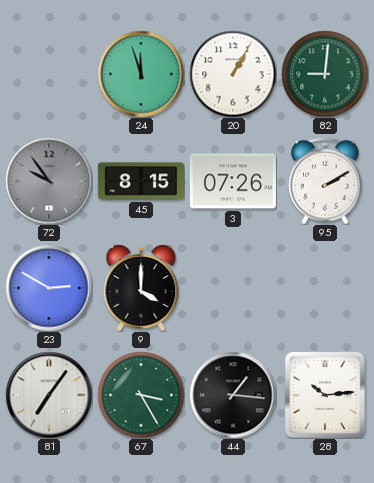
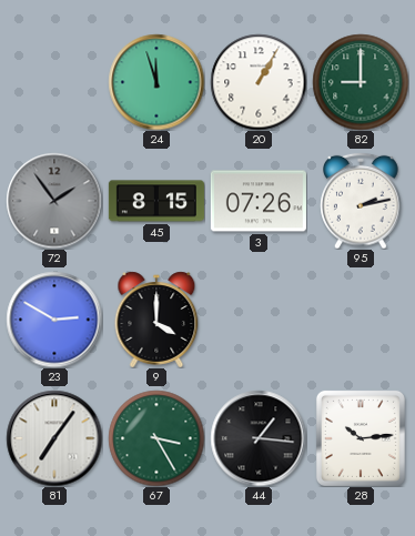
82: 9:01 -> 9:00
72: 9:54 -> 1:54
95: 2:10 -> 2:13
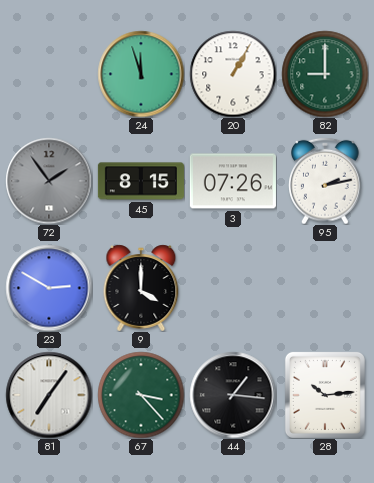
67: 3:25 -> 3:23
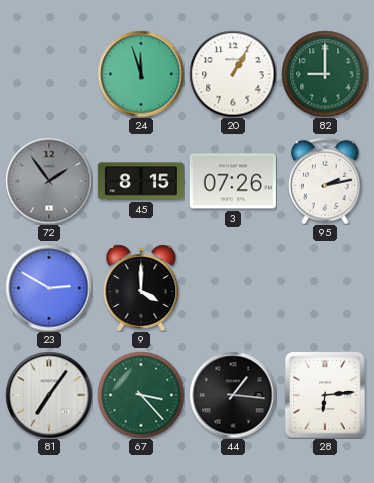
28: 10:14 -> 6:14
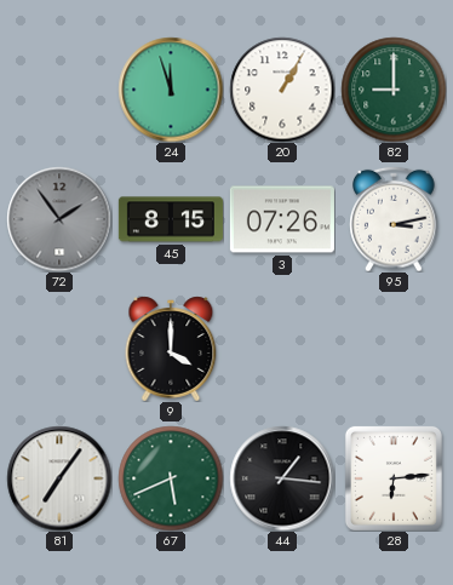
95: 2:13 -> 3:13
23: 2:50 -> none
67: 3:23 -> 5:41
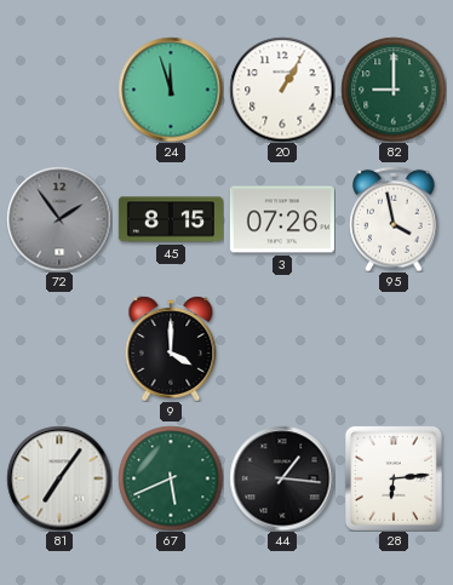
95: 3:13 -> 3:58
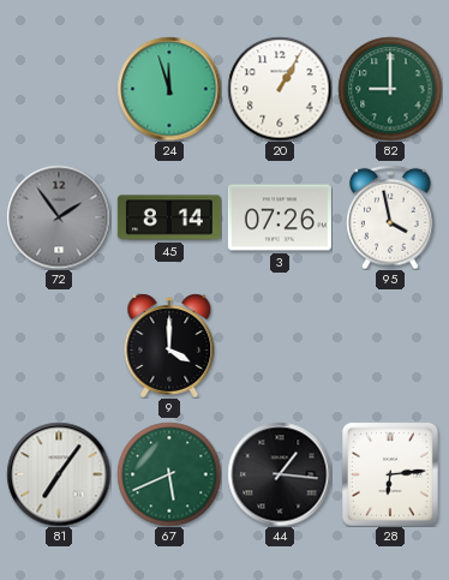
45: 8:15 -> 8:14
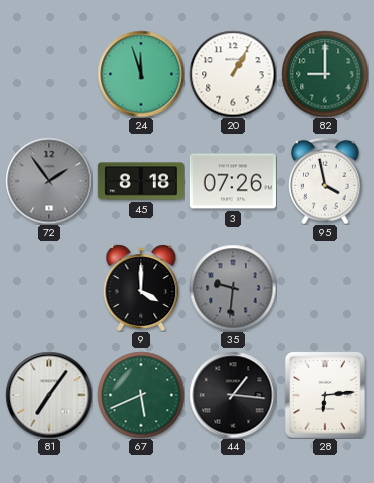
45: 8:14 -> 8:18
35: none -> 9:31
